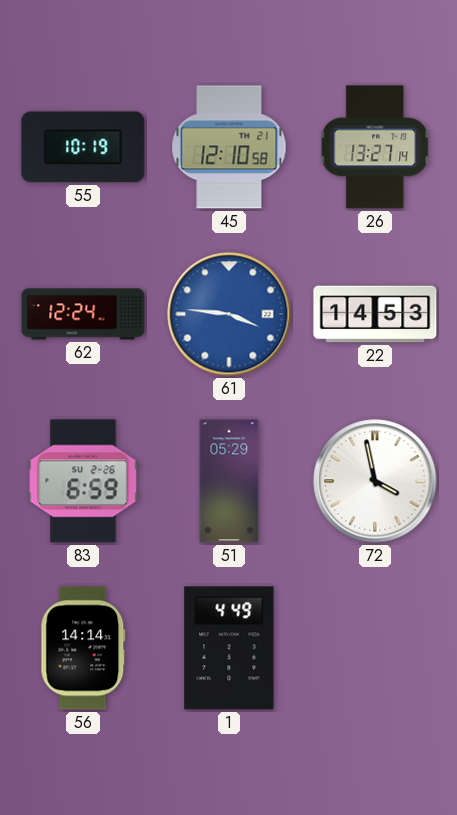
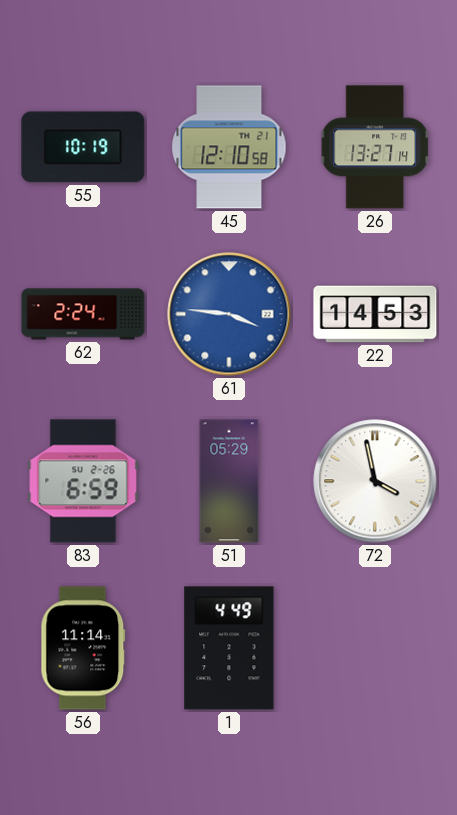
62: 12:24 -> 2:24
56: 14:14 -> 11:14
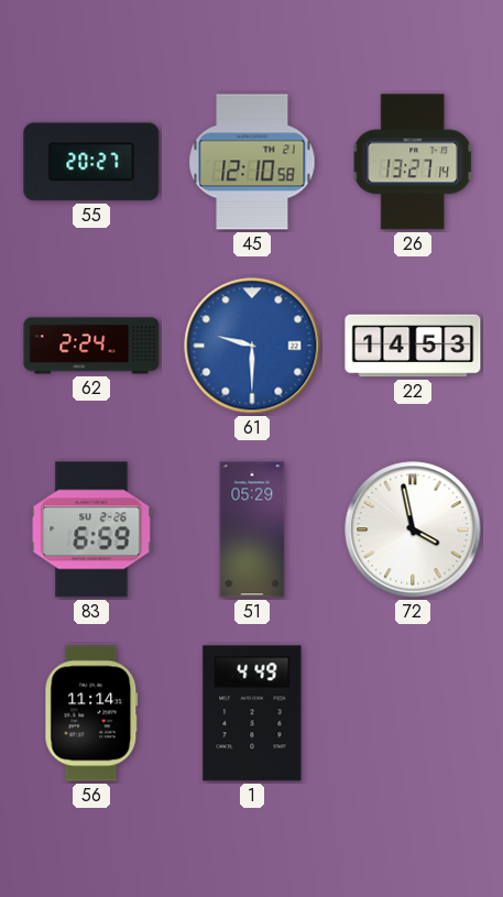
55: 10:19 -> 20:27
61: 3:46 -> 9:30
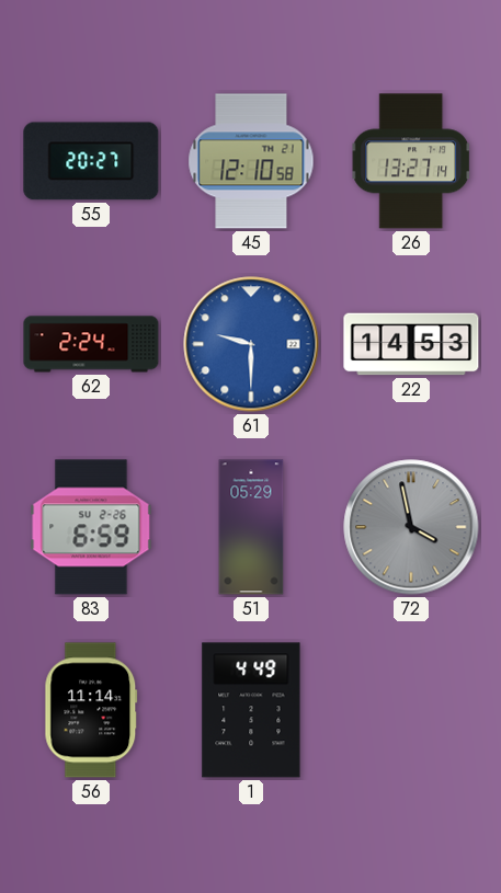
72 dial: white -> grey
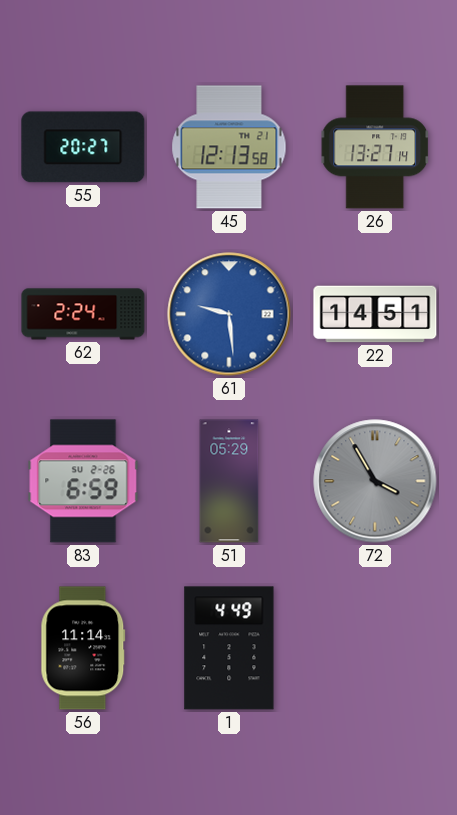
45: 12:10 -> 12:13
61: 9:30 -> 9:29
22: 14:53 -> 14:51
72: 3:58 -> 3:55
